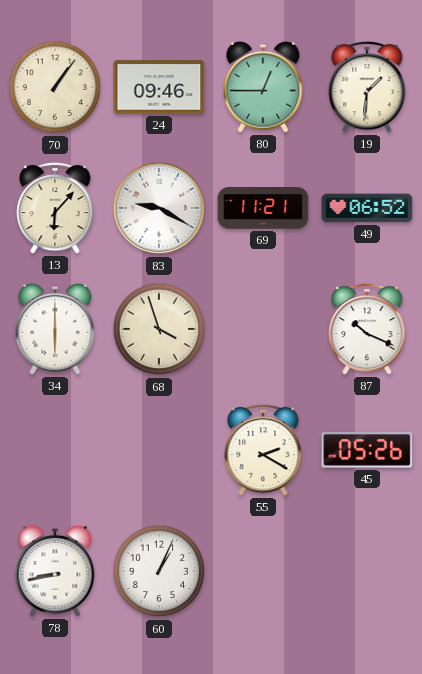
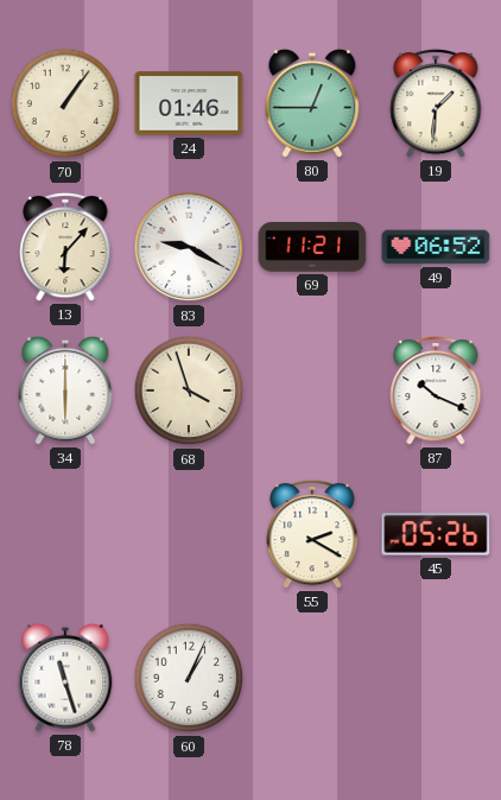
24: 09:46 -> 01:46
78: 8:43 -> 11:27
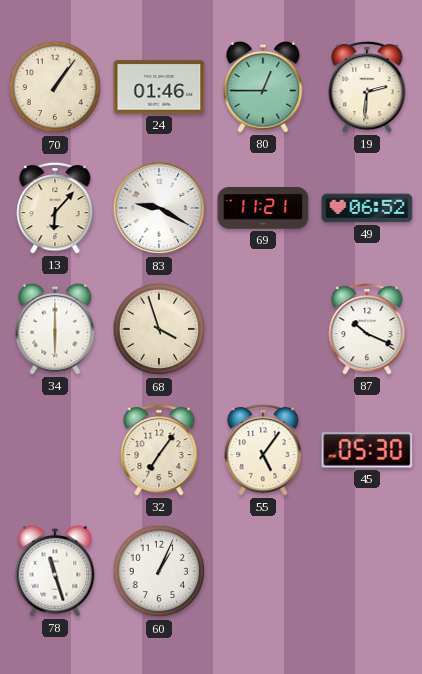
19: 1:31 -> 2:31
32: none -> 7:06
55: 2:20 -> 5:06
45: 05:26 -> 05:30
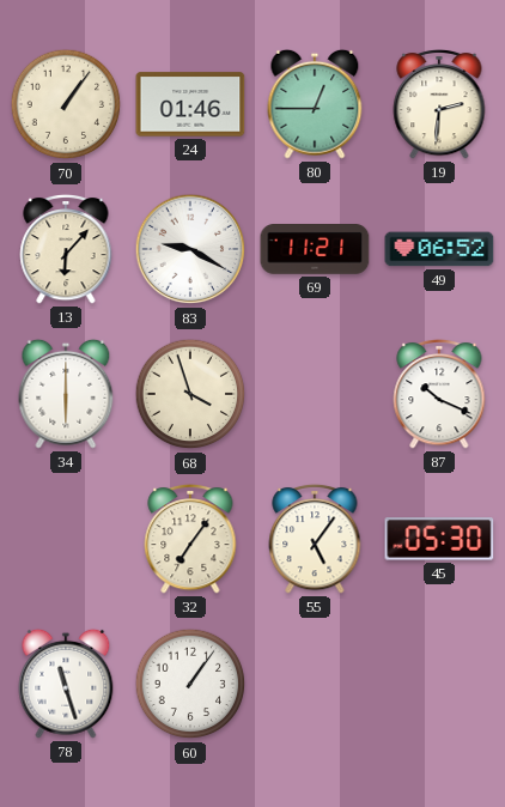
60: 1:04 -> 1:06
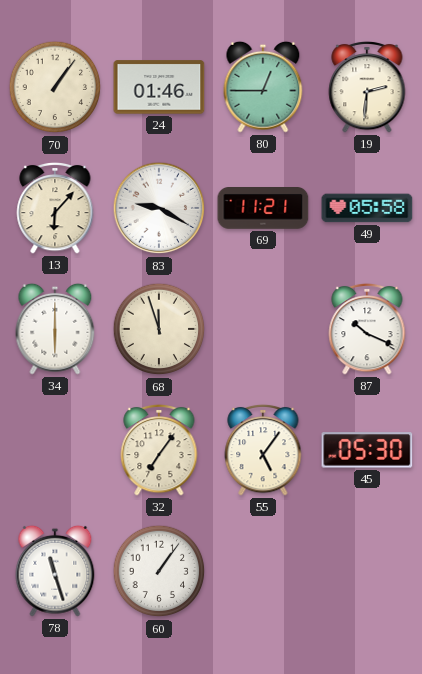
49: 06:52 -> 05:58
68: 3:57 -> 11:57
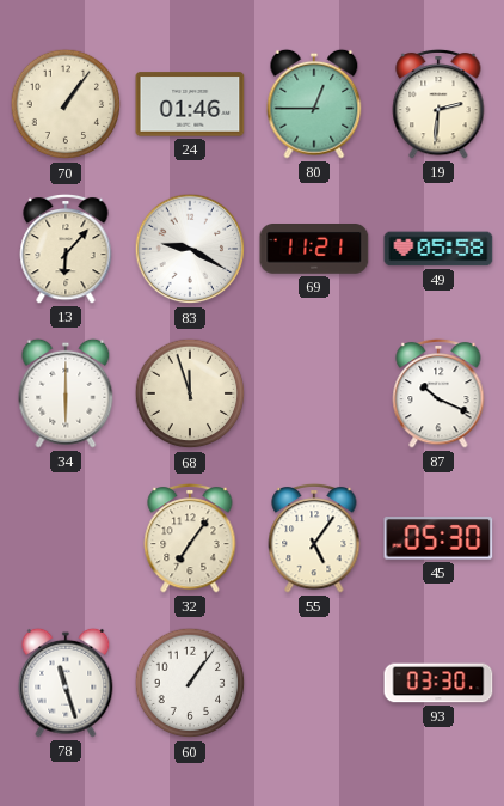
93: none -> 03:30
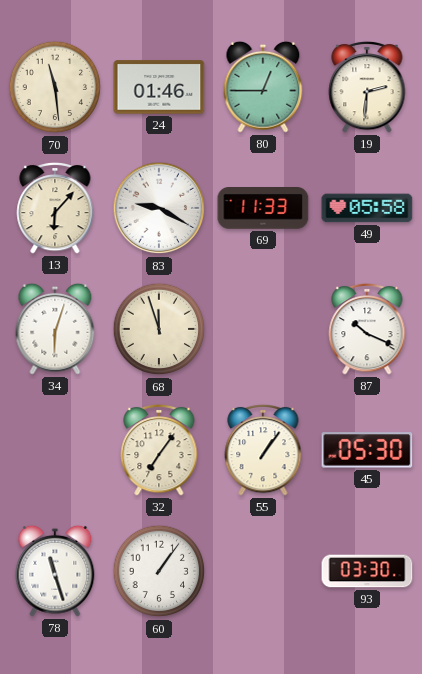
70: 1:06 -> 11:29
69: 11:21 -> 11:33
34: 6:00 -> 6:03
55: 5:06 -> 1:06
